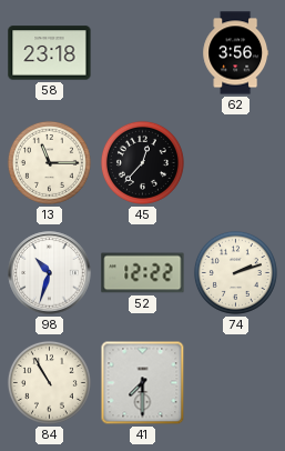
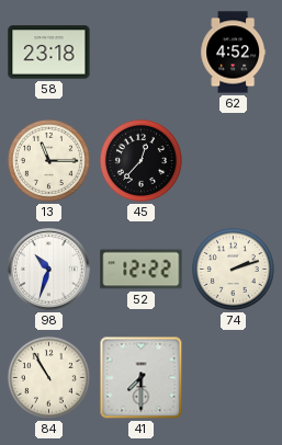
62: 3:56 -> 4:52
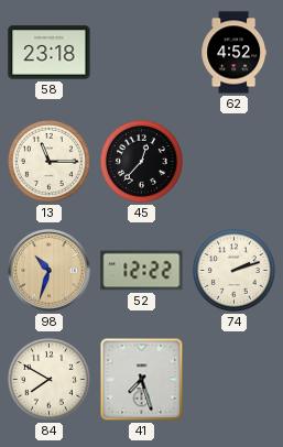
98 dial: white -> champagne
84: 10:55 -> 7:50
41: 7:30 -> 7:27
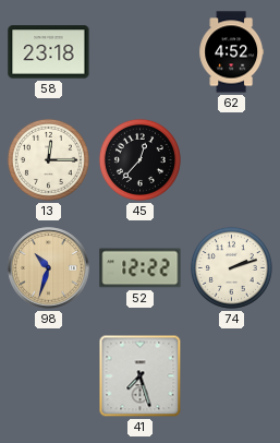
13: 11:15 -> 12:15
84: 7:50 -> none
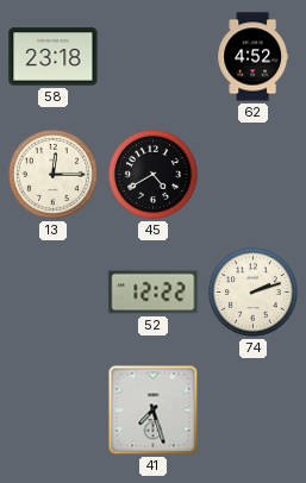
45: 12:37 -> 4:40
98: 10:33 -> none
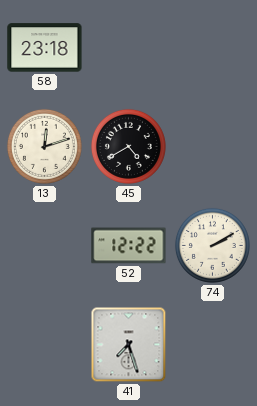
62: 4:52 -> none
13: 12:15 -> 12:12
74: 2:12 -> 2:10
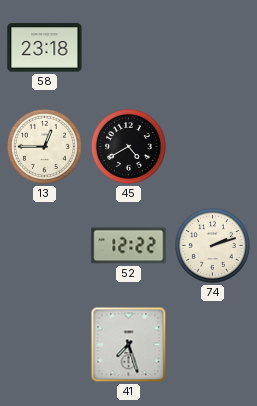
13: 12:12 -> 12:45
74: 2:10 -> 2:12
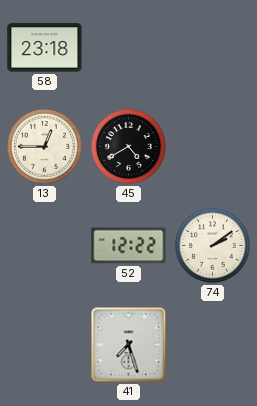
74: 2:12 -> 2:09
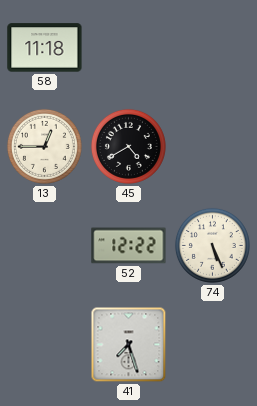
58: 23:18 -> 11:18
74: 2:09 -> 5:26
